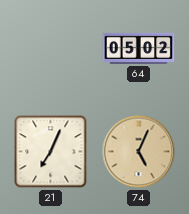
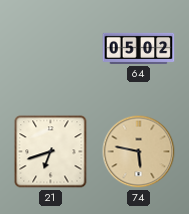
21: 7:04 -> 6:42
74: 5:04 -> 5:47
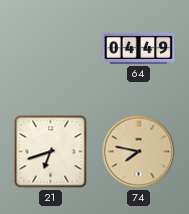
64: 05:02 -> 04:49
74: 5:47 -> 7:47
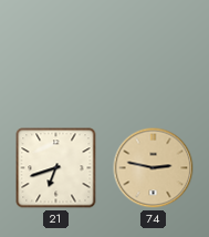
64: 04:49 -> none
74: 7:47 -> 2:47
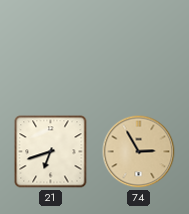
74: 2:47 -> 2:55
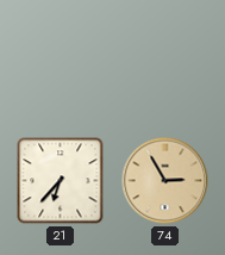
21: 6:42 -> 6:37
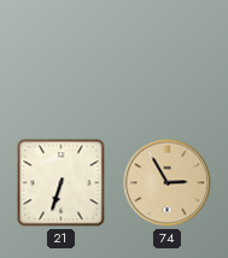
21: 6:37 -> 6:33
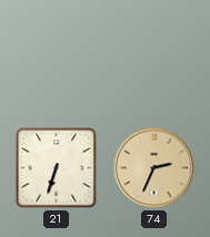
74: 2:55 -> 2:34
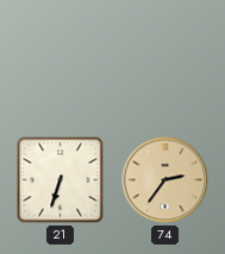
74: 2:34 -> 2:36
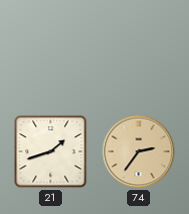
21: 6:33 -> 1:42
